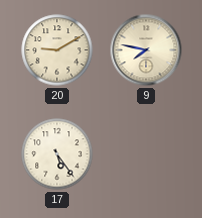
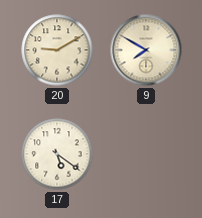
9: 7:47 -> 7:50
17: 5:24 -> 5:21
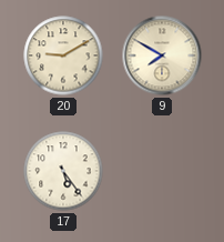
17: 5:21 -> 5:24
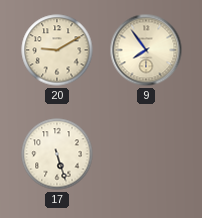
9: 7:50 -> 7:54
17: 5:24 -> 5:27
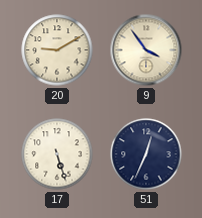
9: 7:54 -> 3:54
51: none -> 12:34
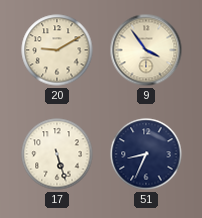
51: 12:34 -> 8:34
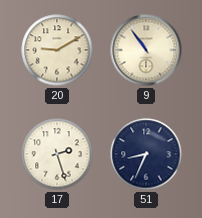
9: 3:54 -> 10:54
17: 5:27 -> 2:27
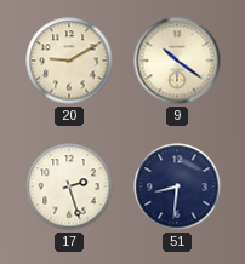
9: 10:54 -> 10:21
51: 8:34 -> 8:31
